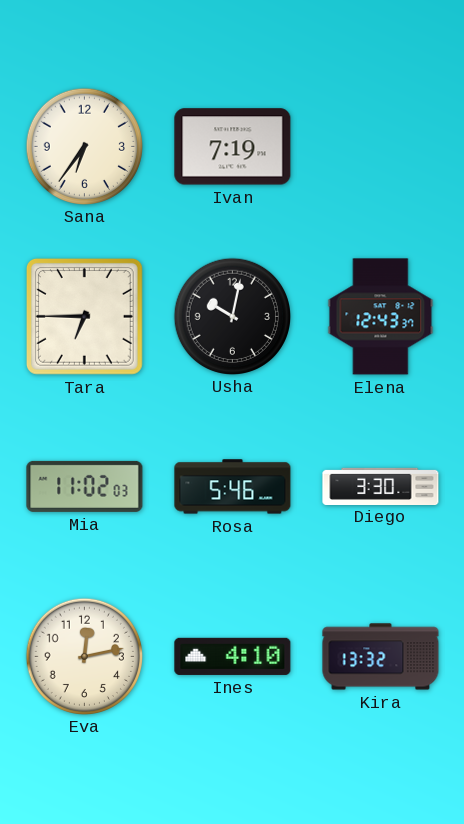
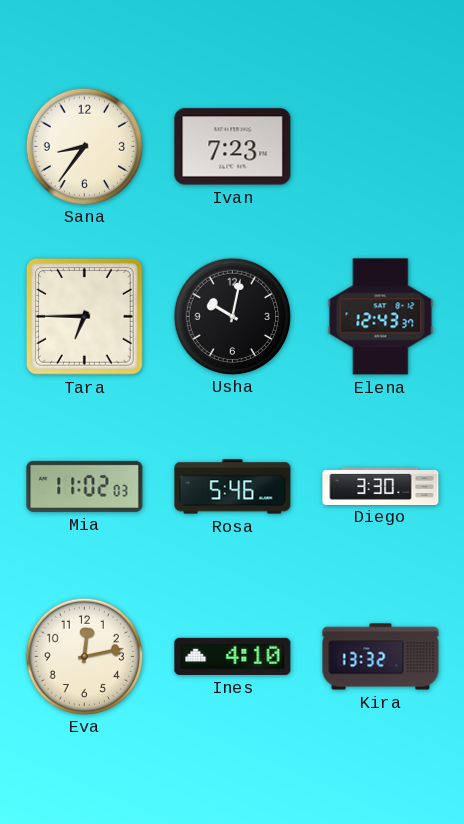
Sana: 6:36 -> 8:36
Ivan: 7:19 -> 7:23
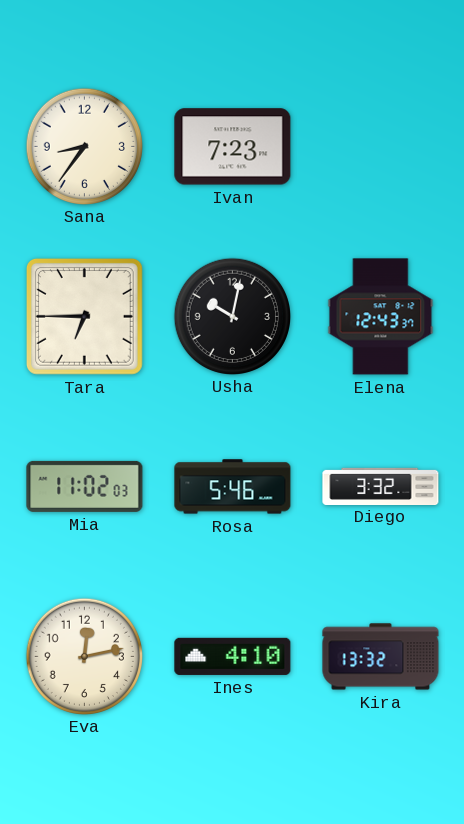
Diego: 3:30 -> 3:32
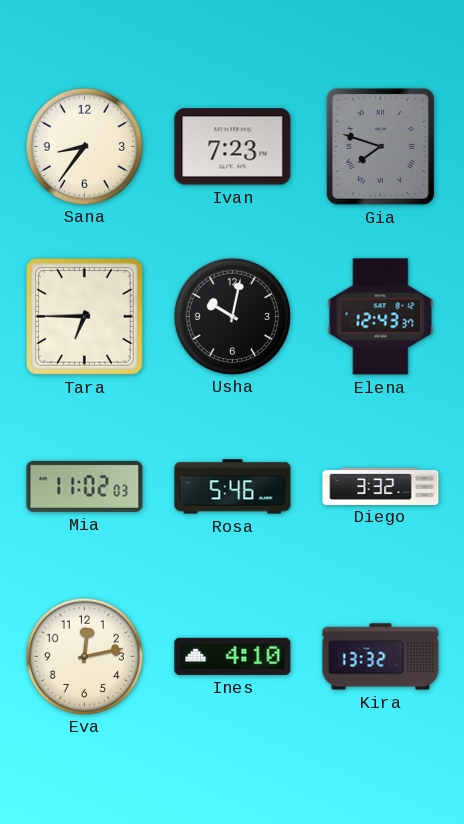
Gia: none -> 7:48
